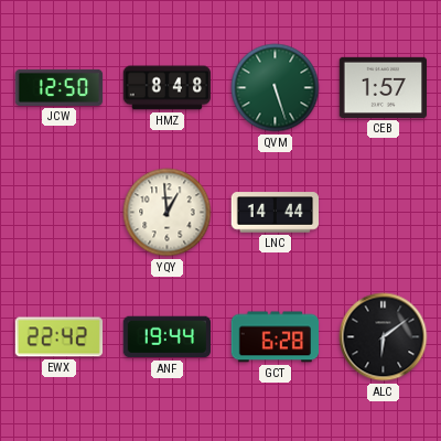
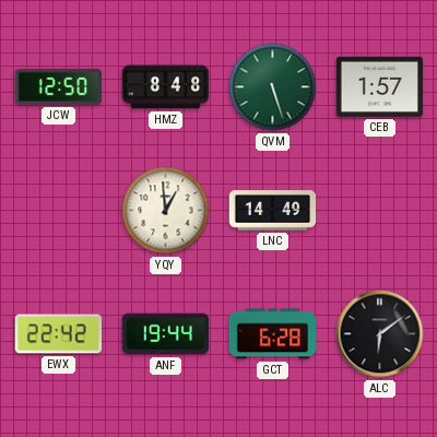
LNC: 14:44 -> 14:49
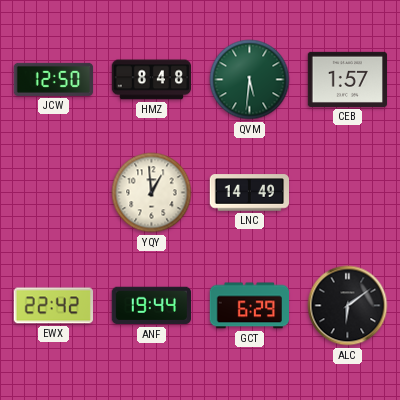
QVM: 5:27 -> 5:31
GCT: 6:28 -> 6:29
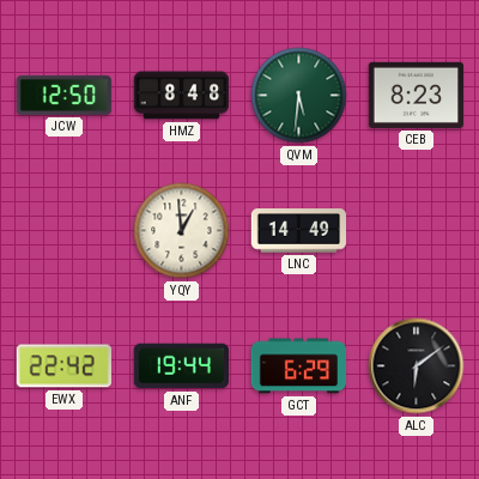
CEB: 1:57 -> 8:23
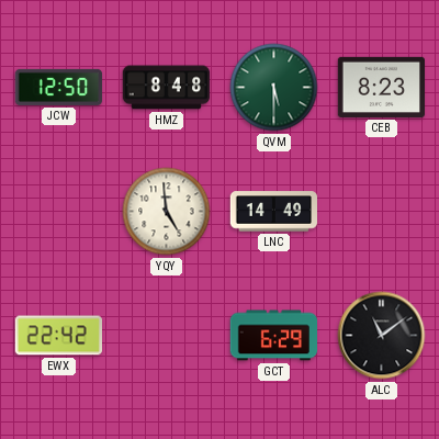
QVM: 5:31 -> 5:30
YQY: 12:59 -> 4:59
ANF: 19:44 -> none
ALC: 6:09 -> 11:09
